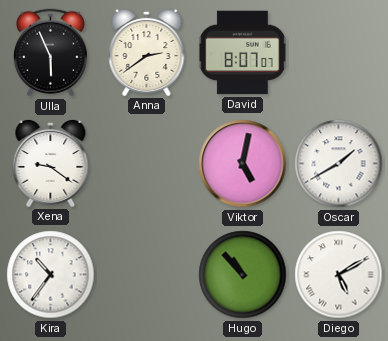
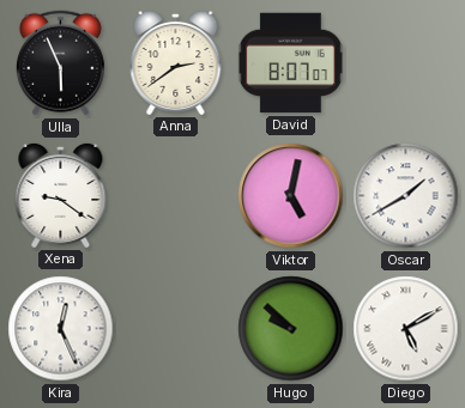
Kira: 10:36 -> 12:26
Hugo: 10:53 -> 9:52
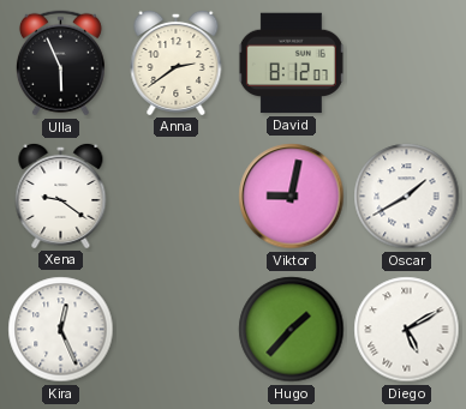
David: 8:07 -> 8:12
Viktor: 5:02 -> 9:02
Hugo: 9:52 -> 1:37
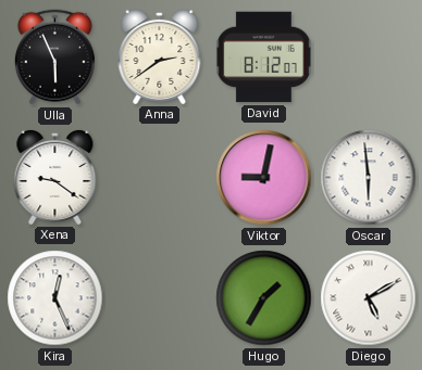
Oscar: 1:40 -> 5:59
Hugo: 1:37 -> 1:35
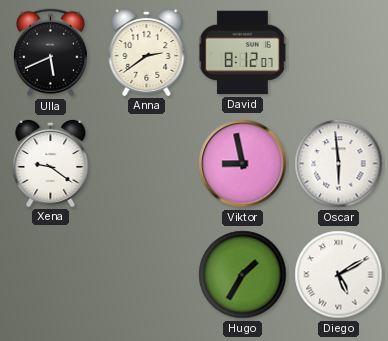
Ulla: 5:56 -> 5:41
Viktor: 9:02 -> 8:58
Kira: 12:26 -> none
